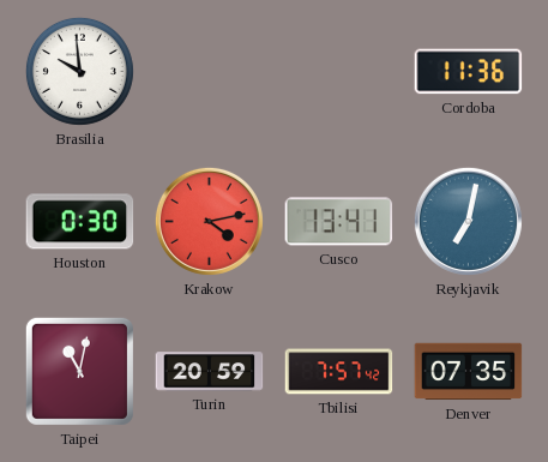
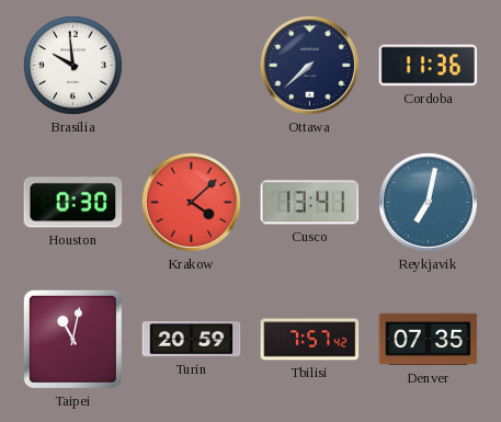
Ottawa: none -> 7:38
Krakow: 4:13 -> 4:08
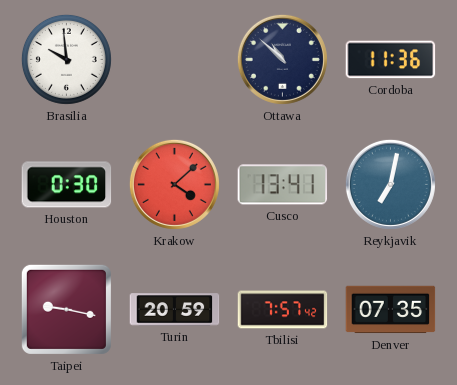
Ottawa: 7:38 -> 10:52
Taipei: 11:02 -> 9:17
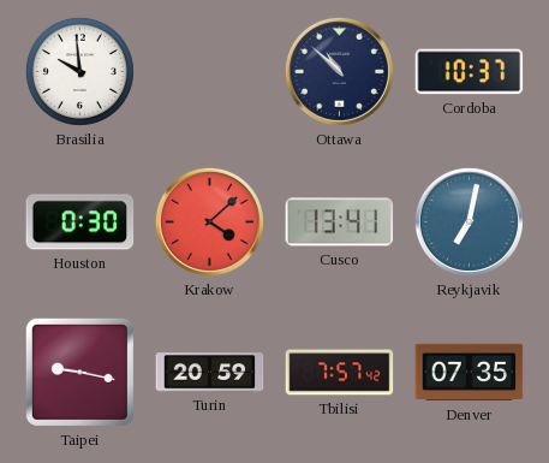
Cordoba: 11:36 -> 10:37
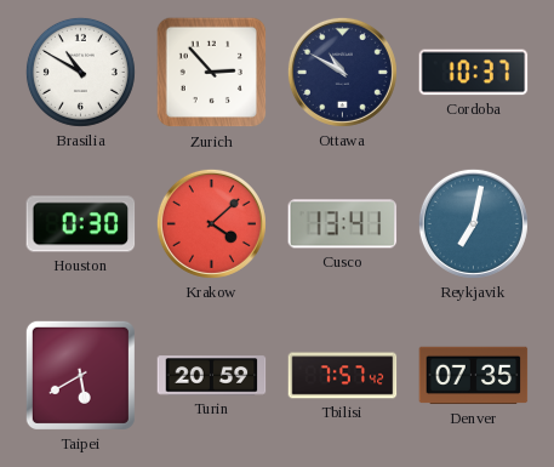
Brasilia: 9:59 -> 10:50
Zurich: none -> 2:53
Ottawa: 10:52 -> 10:50
Taipei: 9:17 -> 5:40
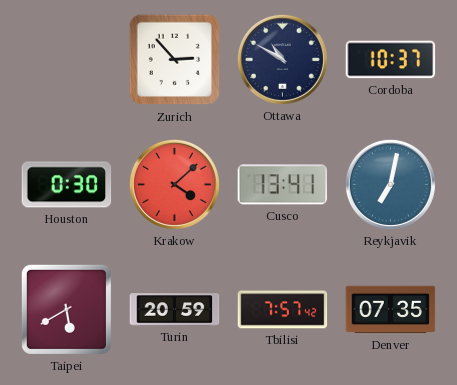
Brasilia: 10:50 -> none
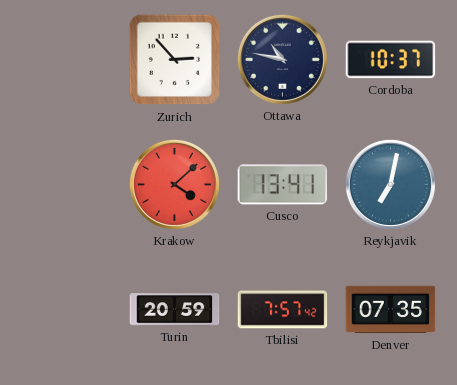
Ottawa: 10:50 -> 10:47
Houston: 0:30 -> none
Taipei: 5:40 -> none
